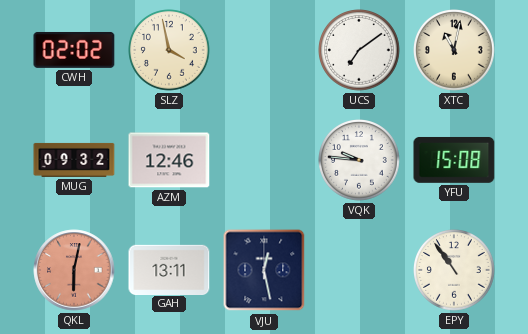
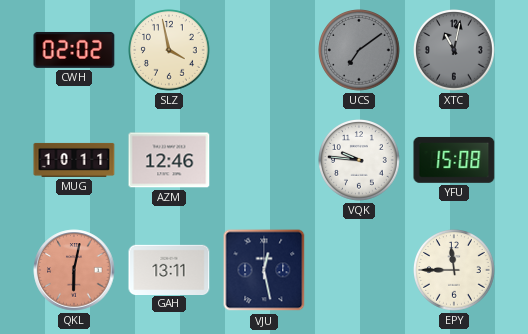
UCS dial: white -> grey
XTC dial: cream -> grey
MUG: 09:32 -> 10:11
EPY: 10:54 -> 11:45
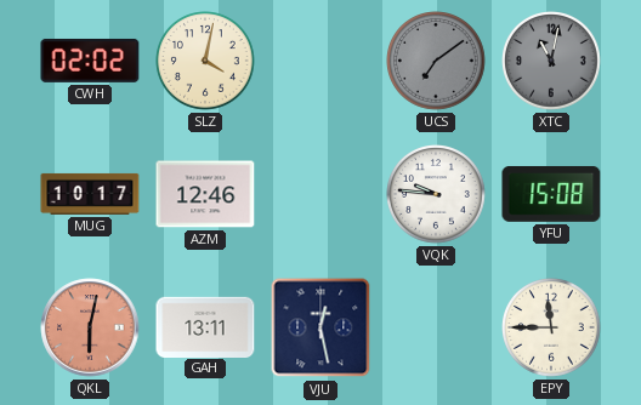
SLZ: 3:58 -> 4:02
MUG: 10:11 -> 10:17
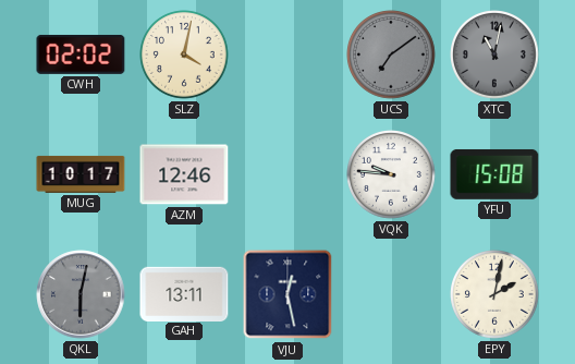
QKL dial: salmon -> grey
EPY: 11:45 -> 2:02
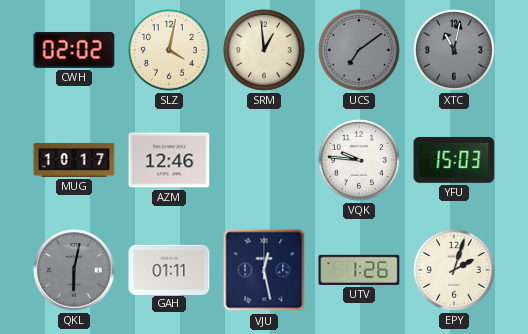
SRM: none -> 12:59
YFU: 15:08 -> 15:03
GAH: 13:11 -> 01:11
UTV: none -> 1:26
EPY: 2:02 -> 2:03
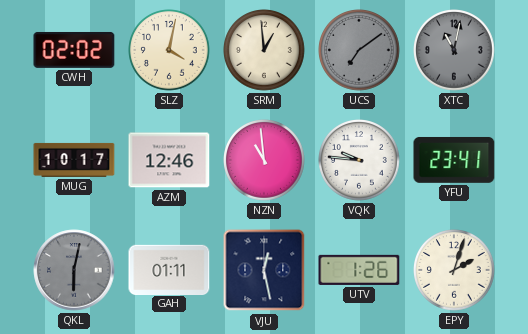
NZN: none -> 10:59
YFU: 15:03 -> 23:41
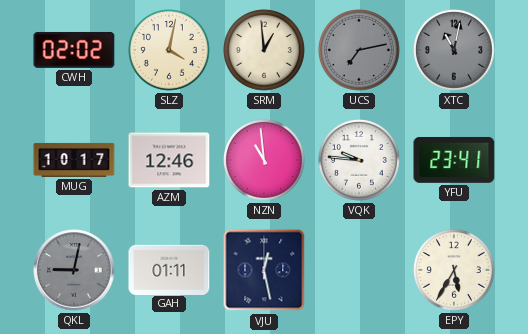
UCS: 7:09 -> 7:13
QKL: 6:02 -> 9:02
UTV: 1:26 -> none
EPY: 2:03 -> 5:35
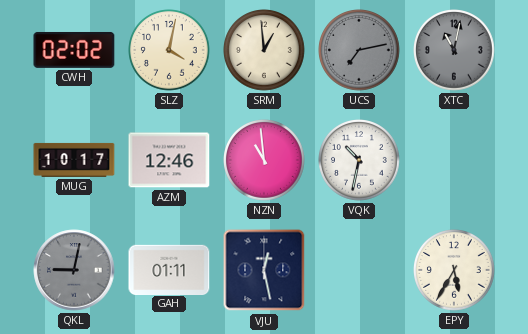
VQK: 9:46 -> 10:32
YFU: 23:41 -> none
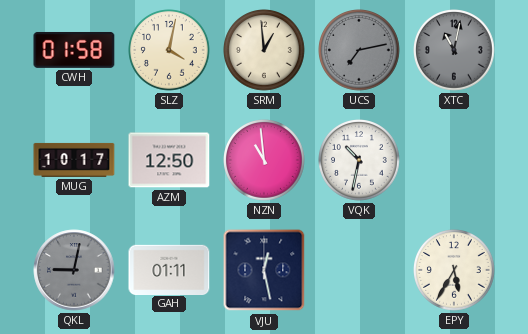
CWH: 02:02 -> 01:58
AZM: 12:46 -> 12:50
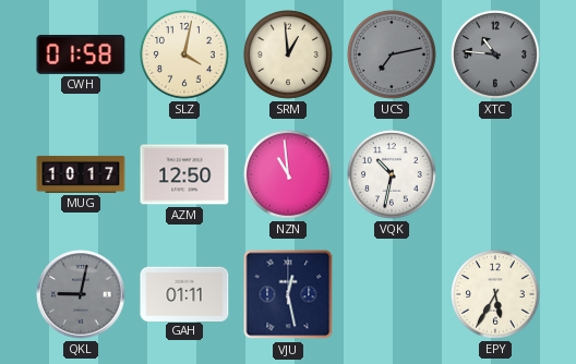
XTC: 11:02 -> 10:46
